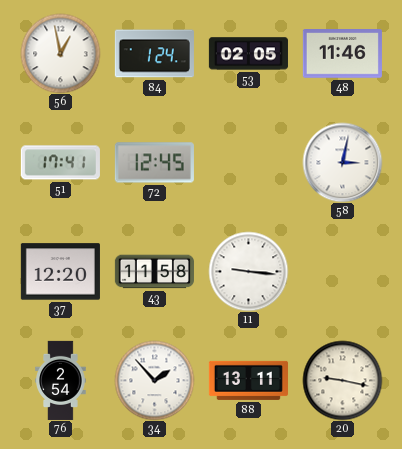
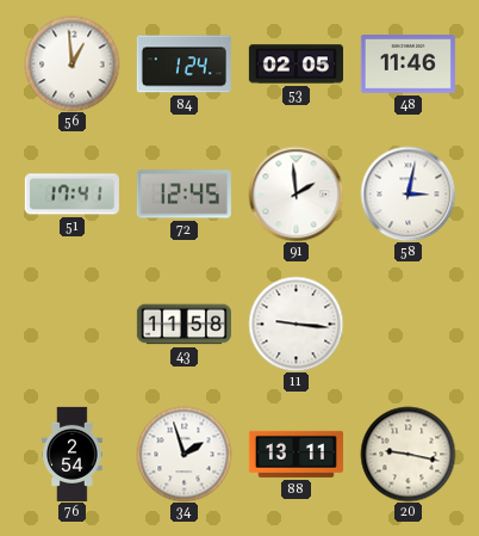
56: 12:58 -> 12:59
91: none -> 1:59
37: 12:20 -> none
34: 1:53 -> 1:57
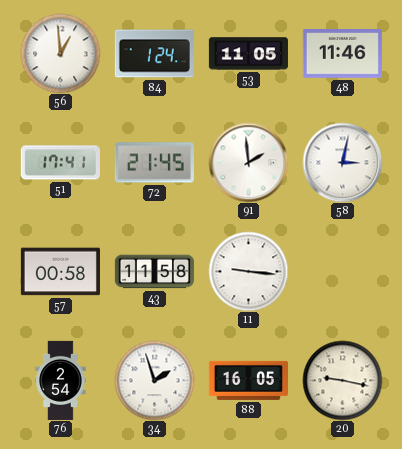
53: 02:05 -> 11:05
72: 12:45 -> 21:45
57: none -> 00:58
88: 13:11 -> 16:05
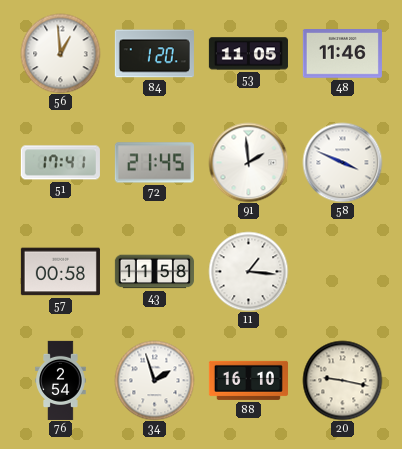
84: 1:24 -> 1:20
58: 3:02 -> 3:49
11: 9:16 -> 1:16
88: 16:05 -> 16:10
